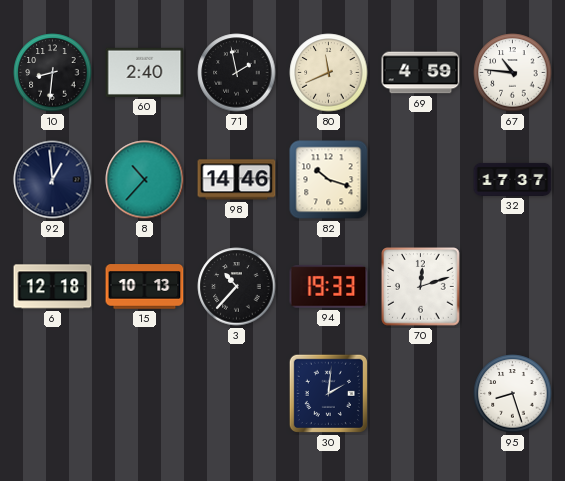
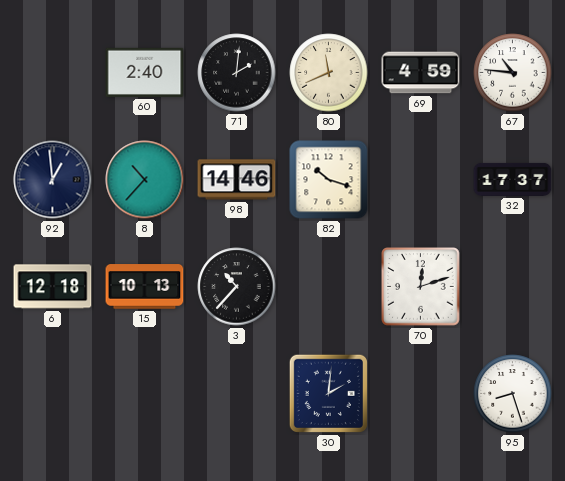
10: 8:31 -> none
71: 1:58 -> 2:01
94: 19:33 -> none
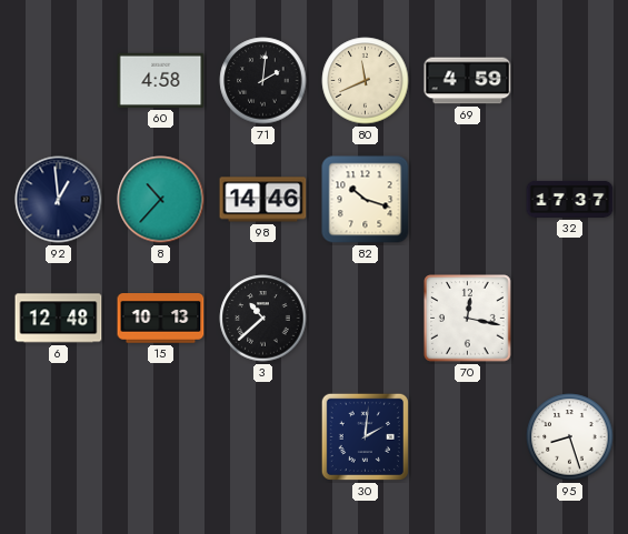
60: 2:40 -> 4:58
67: 10:46 -> none
6: 12:18 -> 12:48
3: 10:37 -> 10:38
70: 12:12 -> 12:17
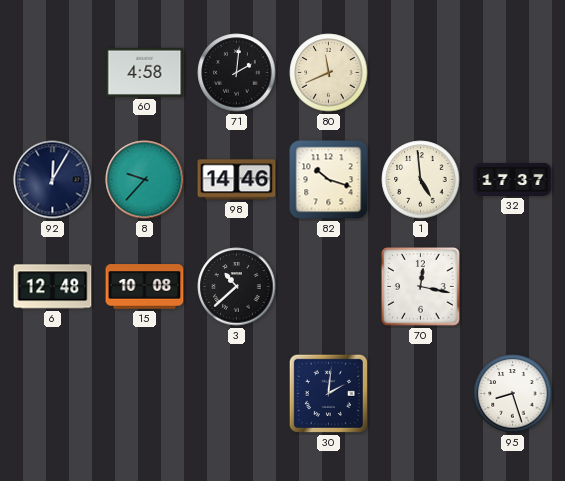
69: 4:59 -> none
92: 12:59 -> 12:05
8: 10:37 -> 9:37
1: none -> 4:59
15: 10:13 -> 10:08
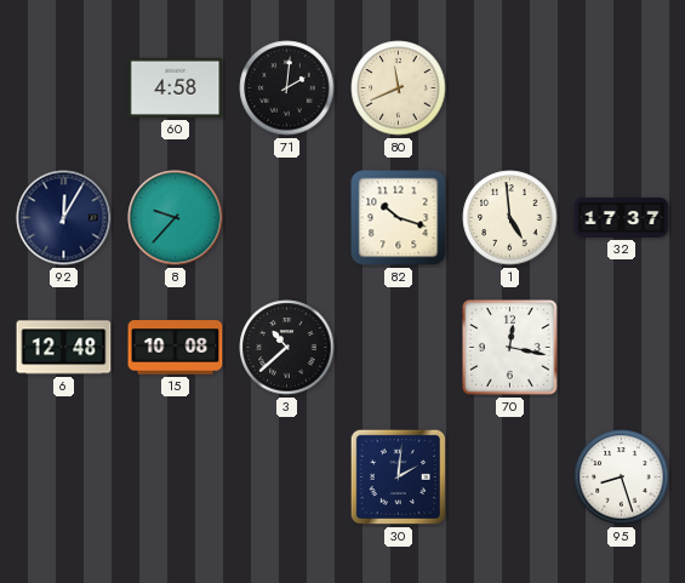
98: 14:46 -> none
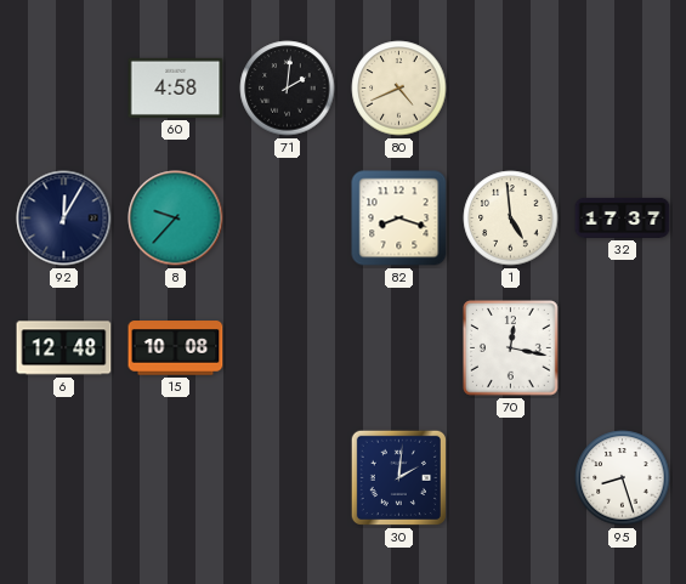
80: 11:41 -> 4:41
82: 10:18 -> 8:18
3: 10:38 -> none
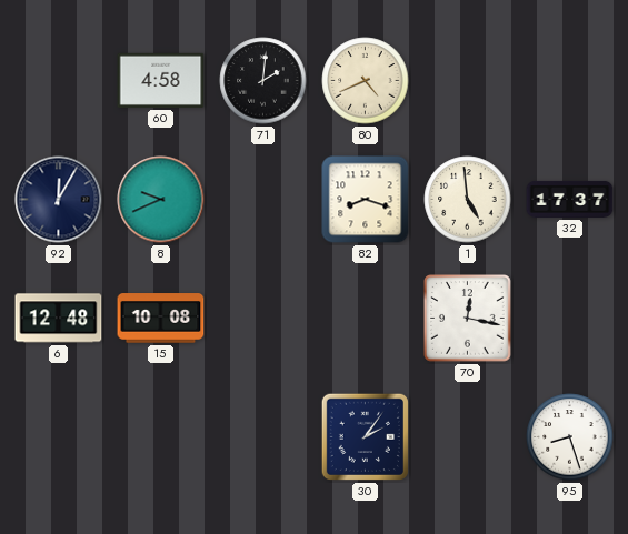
8: 9:37 -> 9:41
30: 2:01 -> 2:06
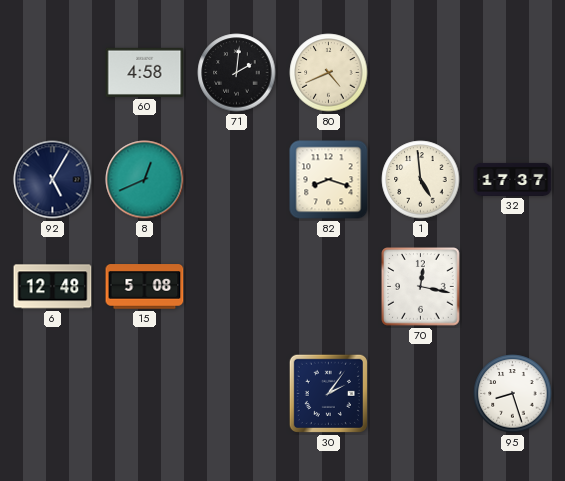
92: 12:05 -> 5:05
8: 9:41 -> 12:41
15: 10:08 -> 5:08
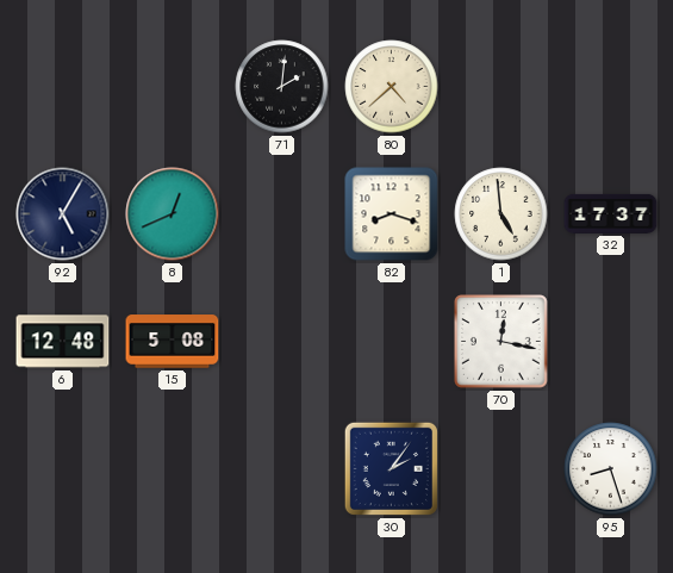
60: 4:58 -> none
80: 4:41 -> 4:38
